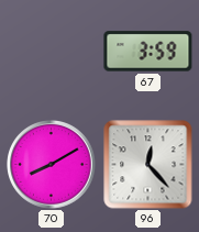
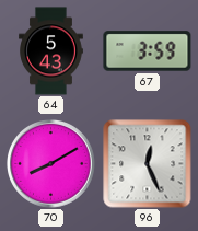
64: none -> 5:43
96: 12:23 -> 12:26
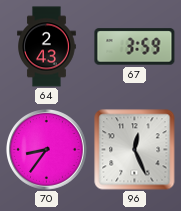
64: 5:43 -> 2:43
70: 8:10 -> 8:36
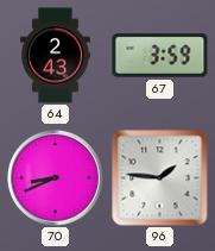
70: 8:36 -> 8:41
96: 12:26 -> 1:46
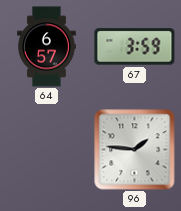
64: 2:43 -> 6:57
70: 8:41 -> none
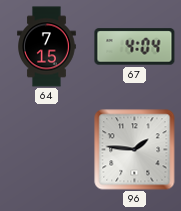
64: 6:57 -> 7:15
67: 3:59 -> 4:04
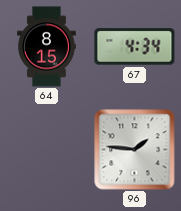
64: 7:15 -> 8:15
67: 4:04 -> 4:34
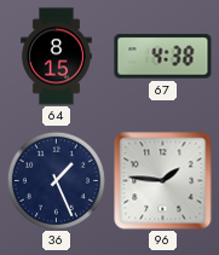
67: 4:34 -> 4:38
36: none -> 1:26
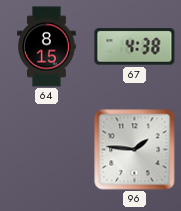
36: 1:26 -> none
